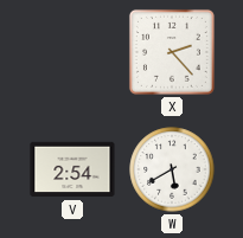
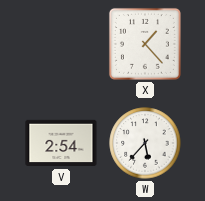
X: 2:23 -> 1:23
W: 5:40 -> 5:37
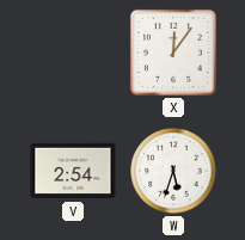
X: 1:23 -> 12:06
W: 5:37 -> 5:33
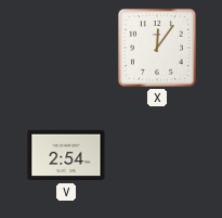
W: 5:33 -> none
